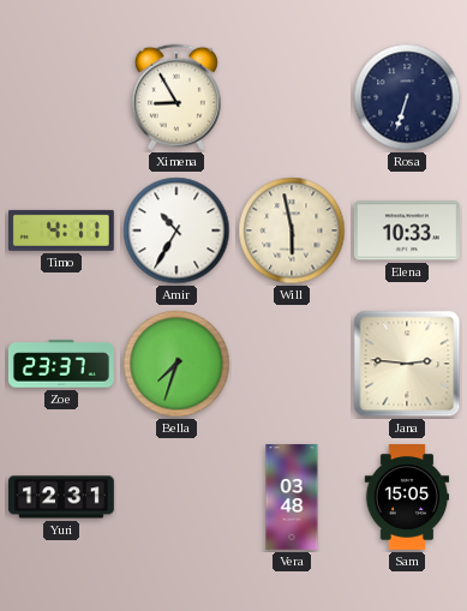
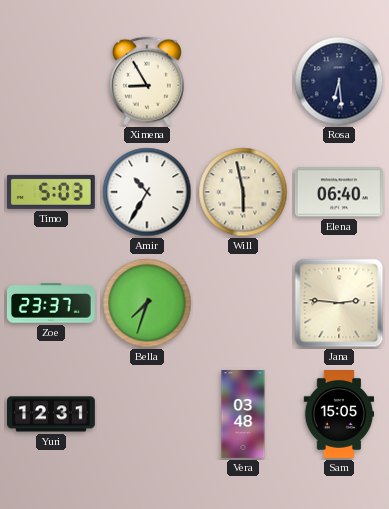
Rosa: 6:33 -> 6:29
Timo: 4:11 -> 5:03
Elena: 10:33 -> 06:40
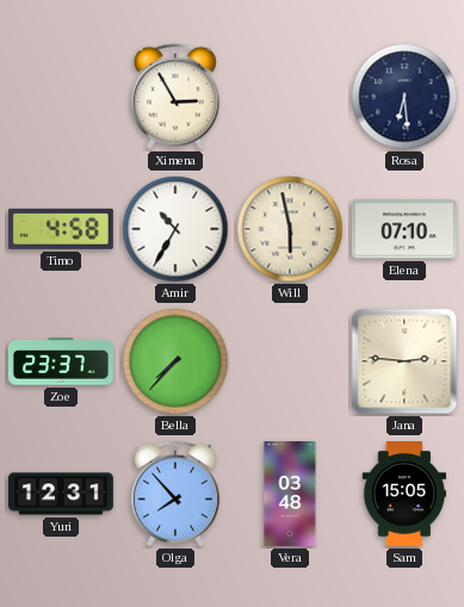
Ximena: 8:55 -> 2:55
Timo: 5:03 -> 4:58
Elena: 06:40 -> 07:10
Bella: 7:33 -> 7:37
Olga: none -> 7:53
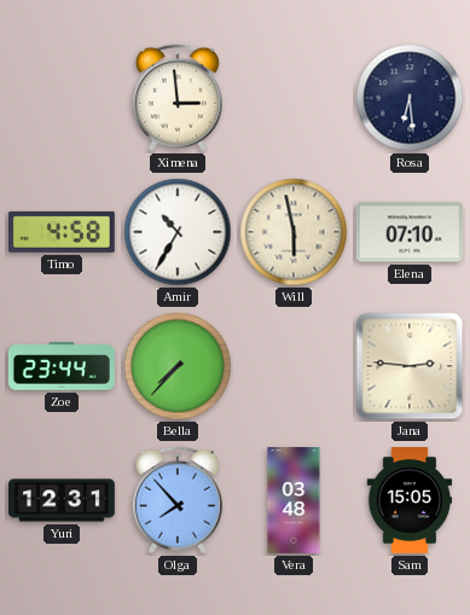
Ximena: 2:55 -> 2:59
Zoe: 23:37 -> 23:44
